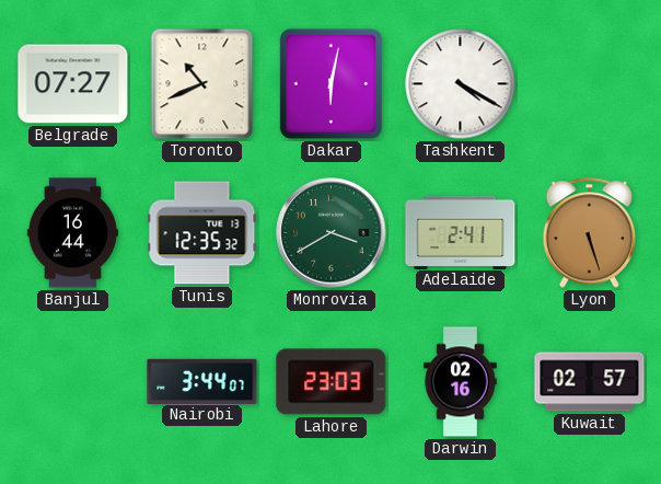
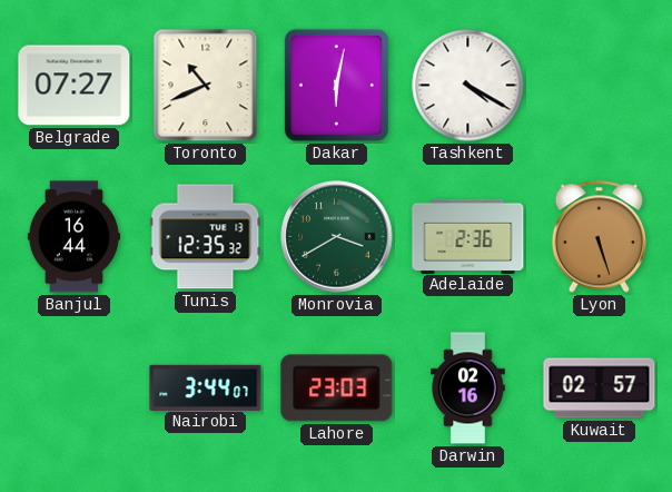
Adelaide: 2:41 -> 2:36
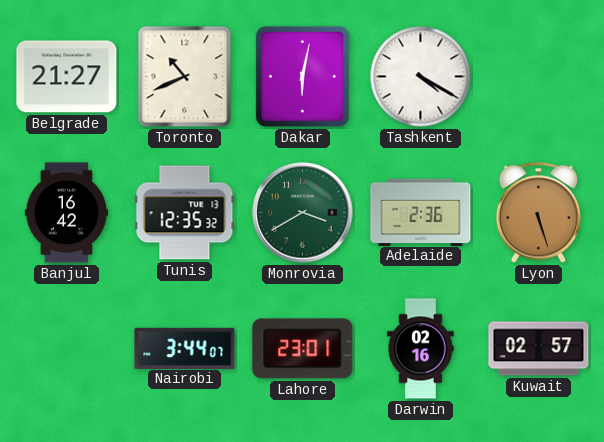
Belgrade: 07:27 -> 21:27
Banjul: 16:44 -> 16:42
Lahore: 23:03 -> 23:01
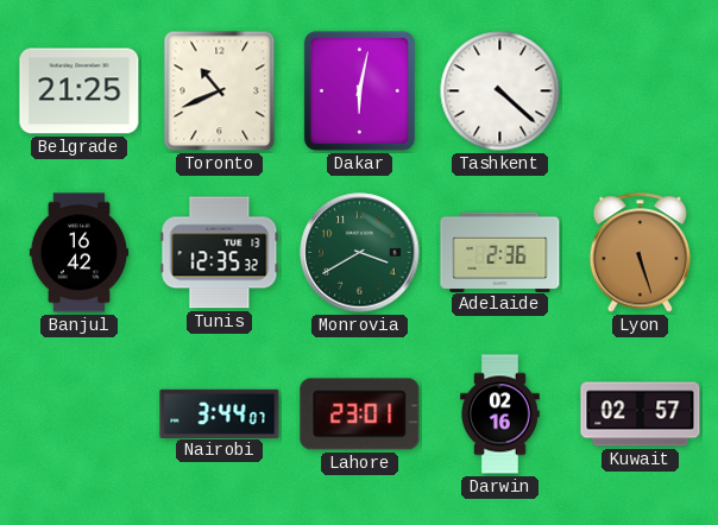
Belgrade: 21:27 -> 21:25
Tashkent: 4:20 -> 4:22
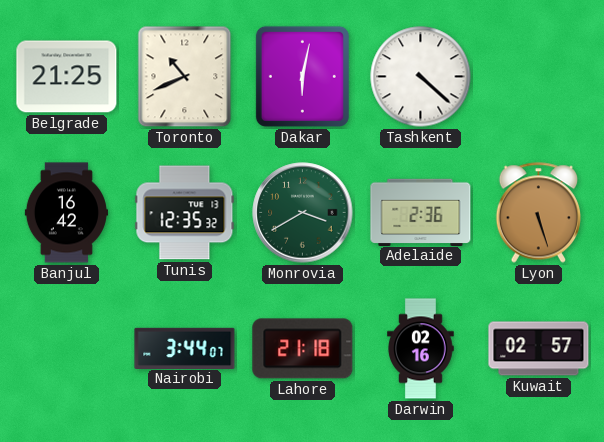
Lahore: 23:01 -> 21:18
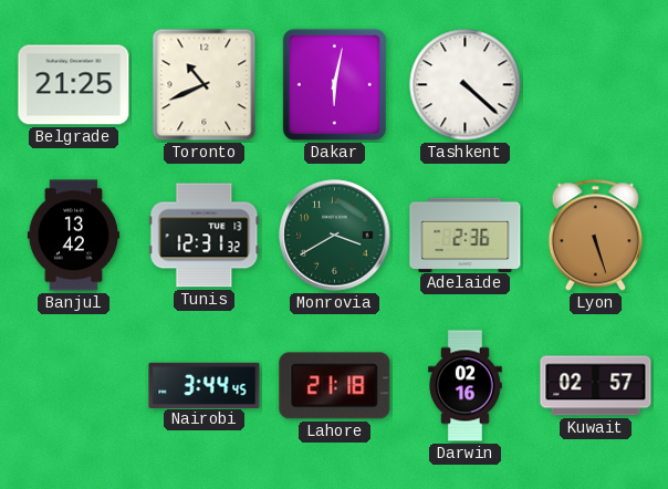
Banjul: 16:42 -> 13:42
Tunis: 12:35 -> 12:31
Nairobi: 3:44:07 -> 3:44:45
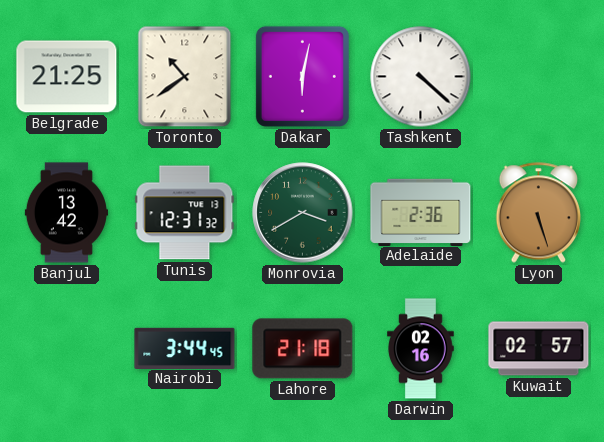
Toronto: 10:41 -> 10:39
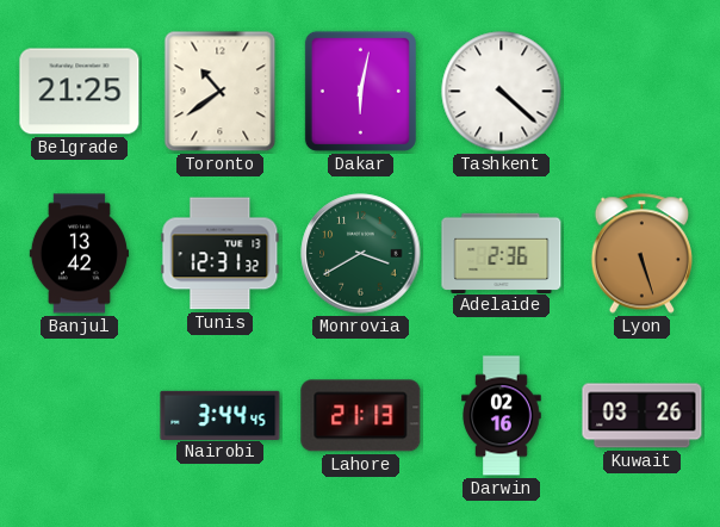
Lahore: 21:18 -> 21:13
Kuwait: 02:57 -> 03:26
